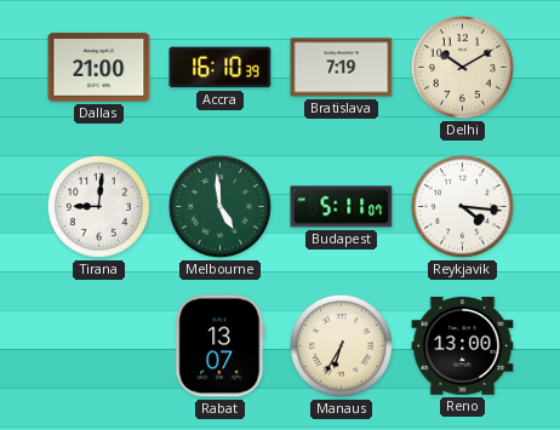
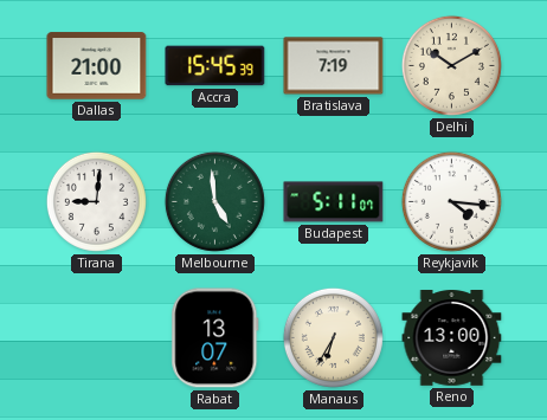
Accra: 16:10 -> 15:45
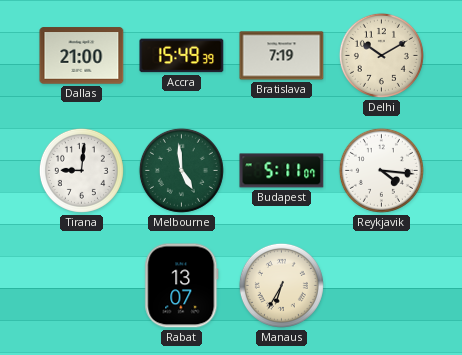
Accra: 15:45 -> 15:49
Reno: 13:00 -> none
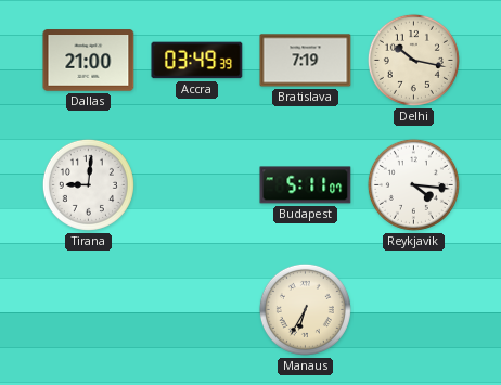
Accra: 15:49 -> 03:49
Delhi: 10:10 -> 10:17
Melbourne: 4:59 -> none
Rabat: 13:07 -> none
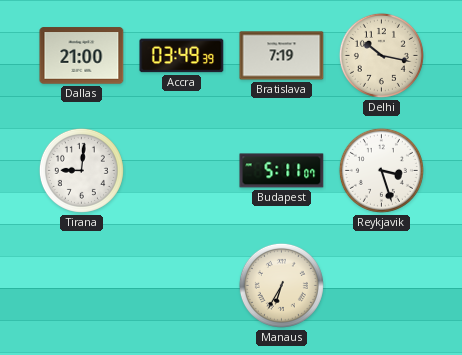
Reykjavik: 4:16 -> 3:27
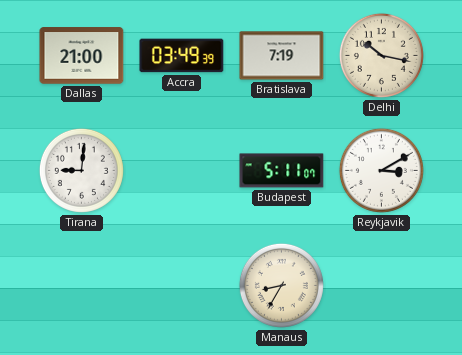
Reykjavik: 3:27 -> 3:10
Manaus: 6:35 -> 8:35
